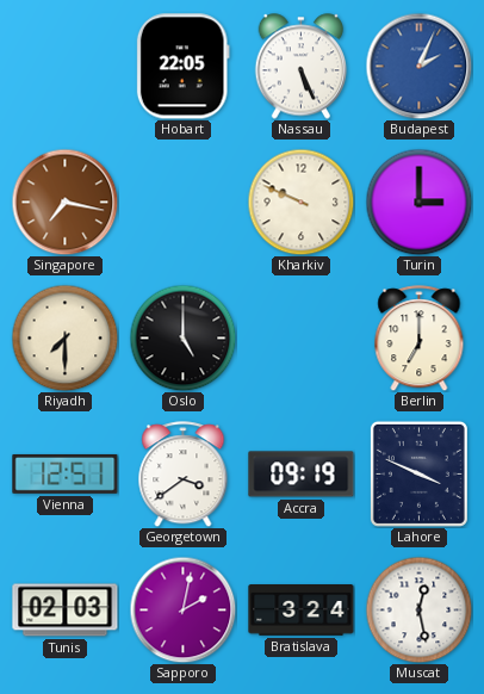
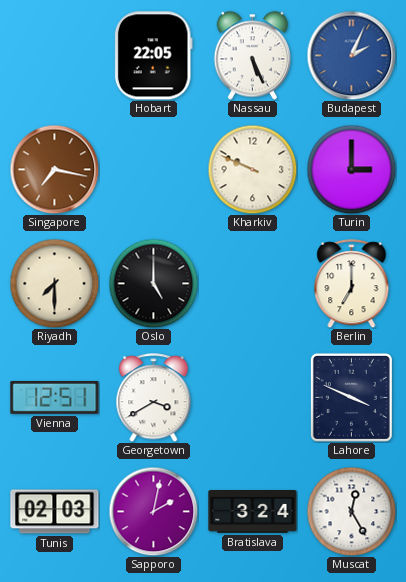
Georgetown: 3:39 -> 3:40
Accra: 09:19 -> none
Muscat: 12:28 -> 12:25
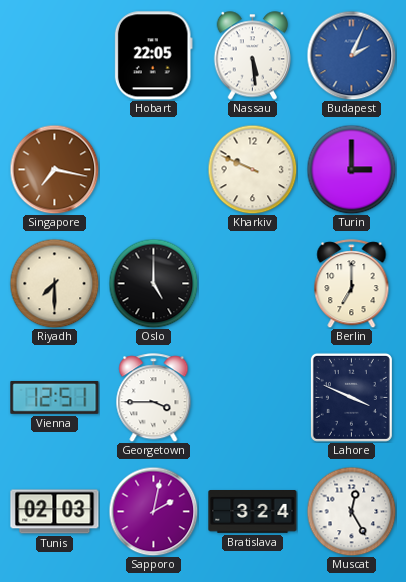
Nassau: 5:26 -> 5:29
Georgetown: 3:40 -> 3:45
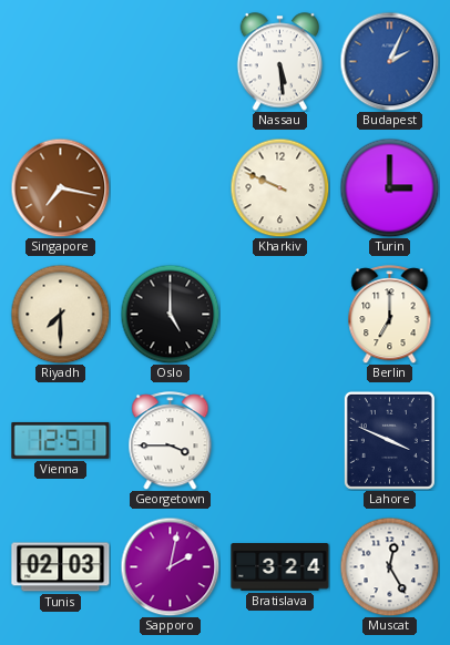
Hobart: 22:05 -> none
